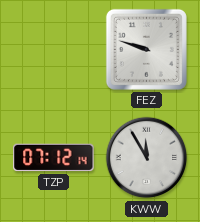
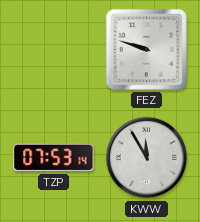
TZP: 07:12 -> 07:53
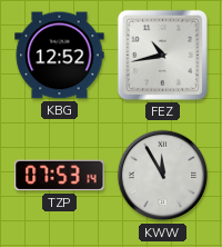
KBG: none -> 12:52
FEZ: 9:48 -> 10:43
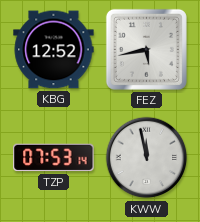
FEZ: 10:43 -> 5:43
KWW: 11:55 -> 11:58
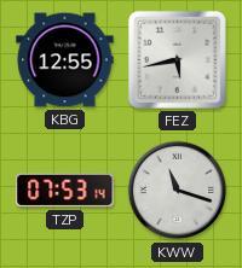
KBG: 12:52 -> 12:55
KWW: 11:58 -> 11:18
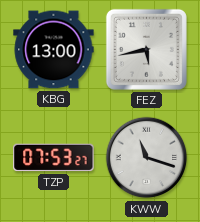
KBG: 12:55 -> 13:00
TZP: 07:53:14 -> 07:53:27
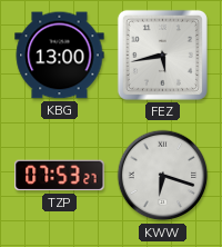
KWW: 11:18 -> 6:18
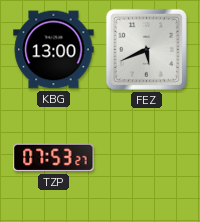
FEZ: 5:43 -> 5:41
KWW: 6:18 -> none
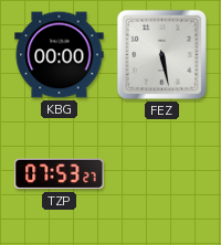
KBG: 13:00 -> 00:00
FEZ: 5:41 -> 5:28
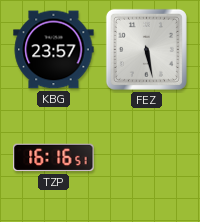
KBG: 00:00 -> 23:57
TZP: 07:53 -> 16:16
